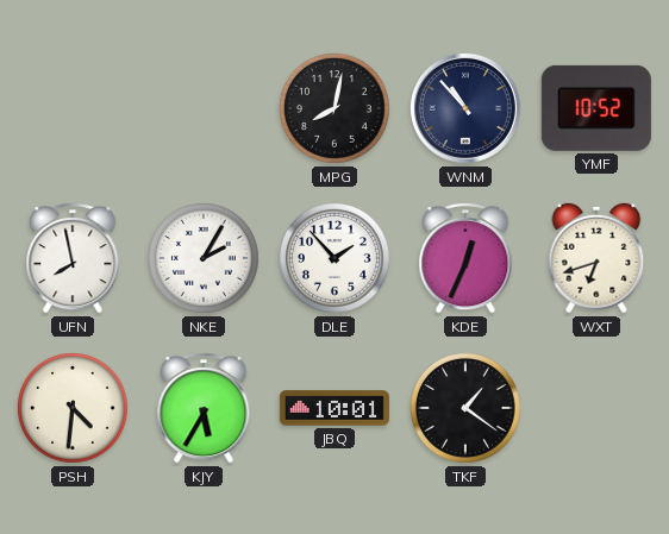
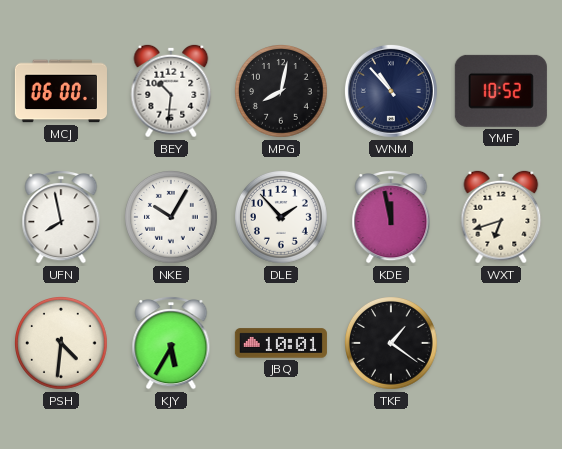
MCJ: none -> 06:00
BEY: none -> 10:31
NKE: 2:05 -> 10:05
KDE: 12:34 -> 11:58
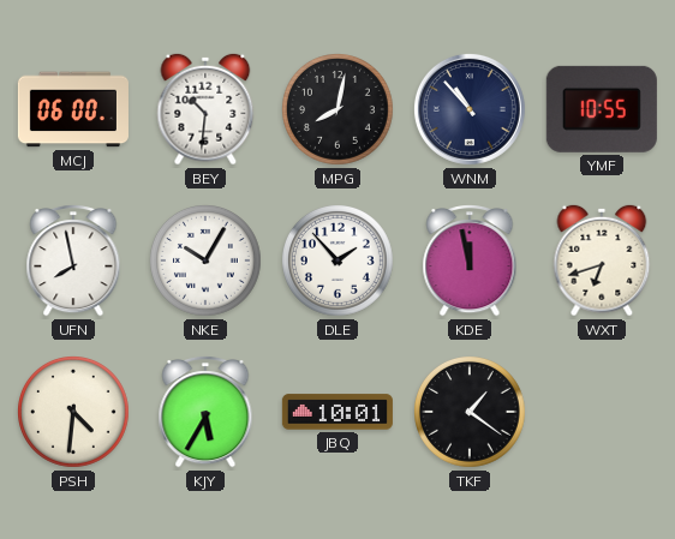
YMF: 10:52 -> 10:55
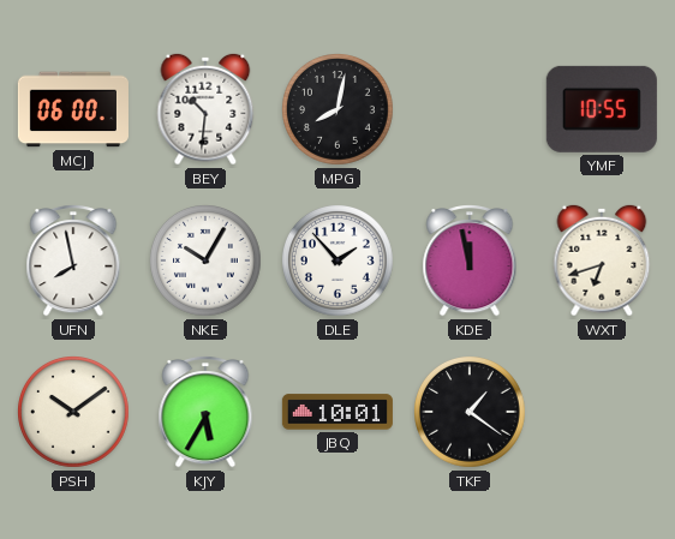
WNM: 10:53 -> none
PSH: 4:31 -> 10:09
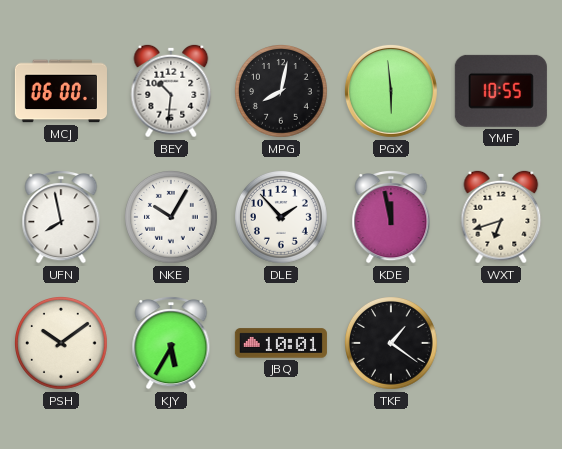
PGX: none -> 5:59
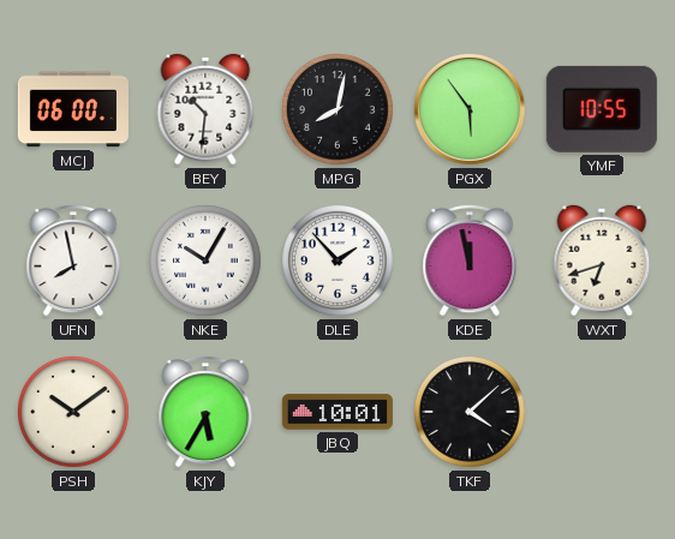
PGX: 5:59 -> 5:54
TKF: 1:21 -> 4:08
